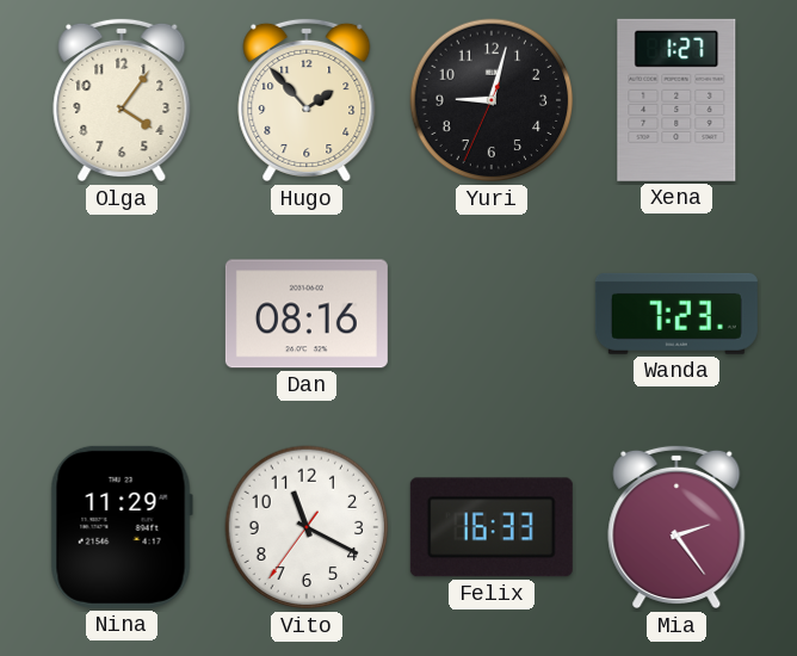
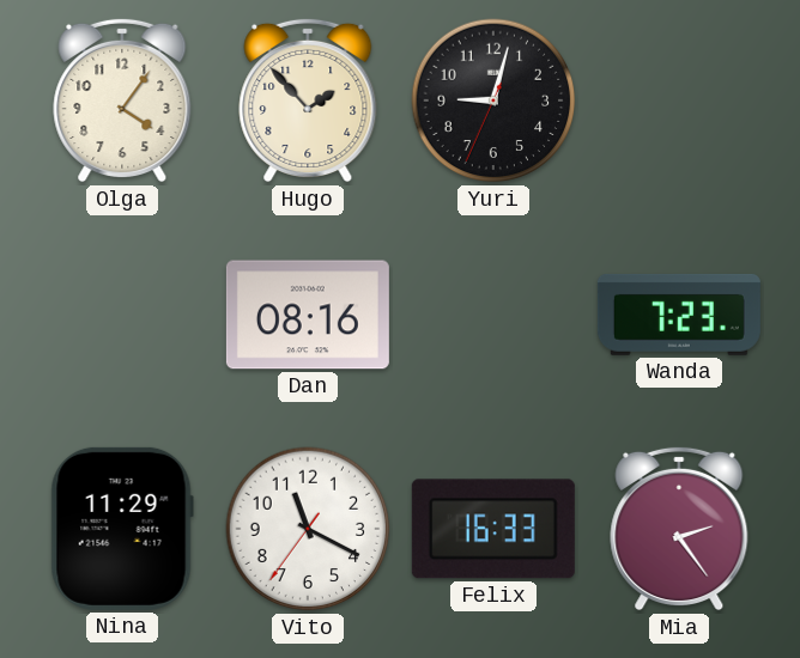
Xena: 1:27 -> none
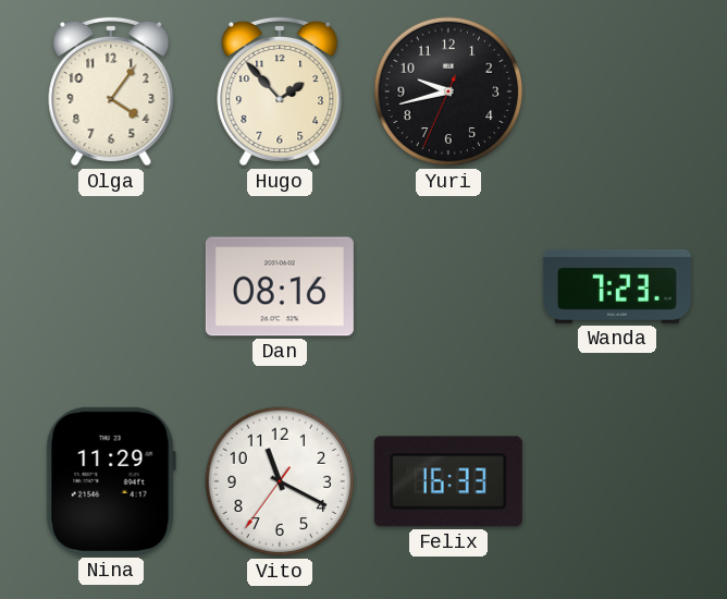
Yuri: 9:02 -> 9:42
Mia: 2:24 -> none
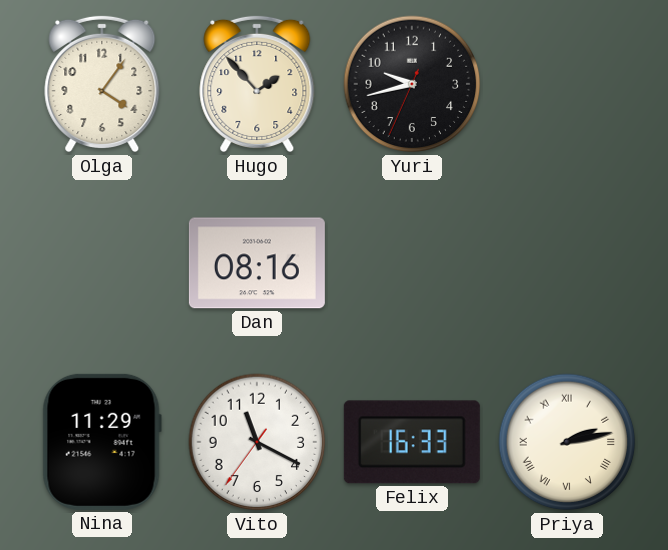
Wanda: 7:23 -> none
Priya: none -> 2:13
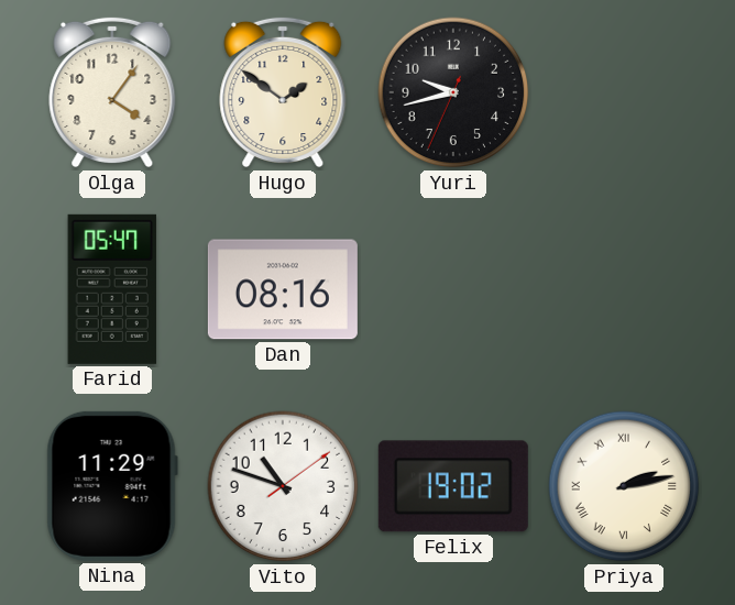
Hugo: 1:53 -> 1:51
Farid: none -> 05:47
Vito: 11:19 -> 10:48
Felix: 16:33 -> 19:02
